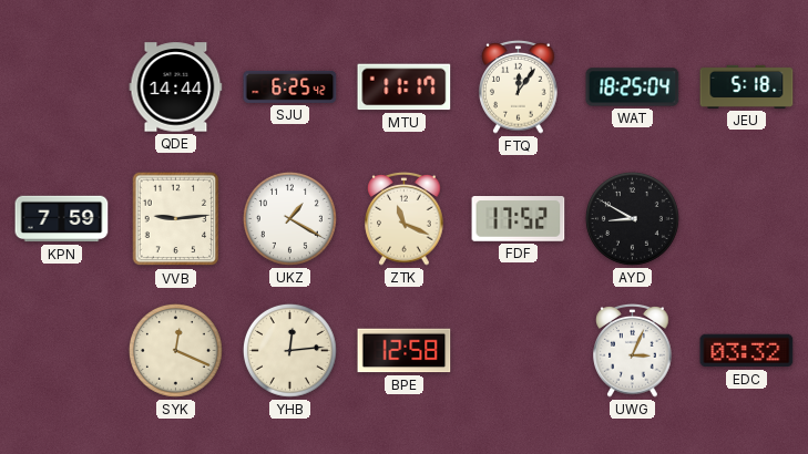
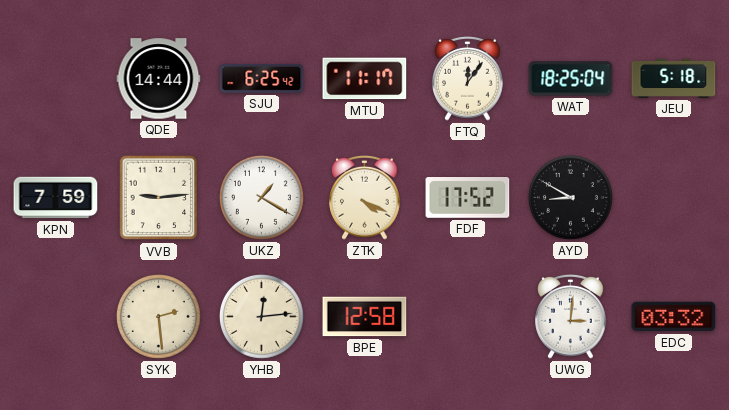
ZTK: 11:19 -> 4:19
SYK: 12:19 -> 2:29
UWG: 3:04 -> 3:01
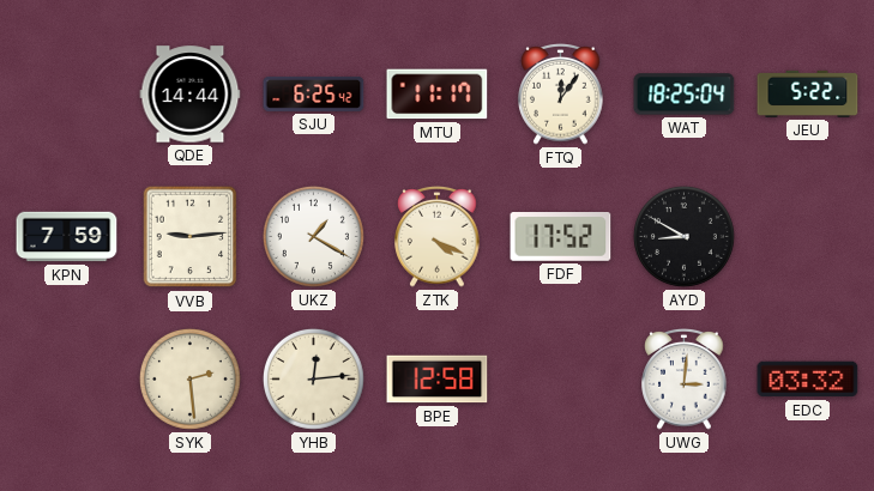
JEU: 5:18 -> 5:22
